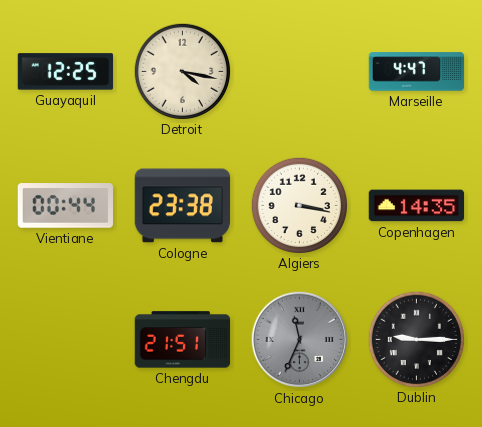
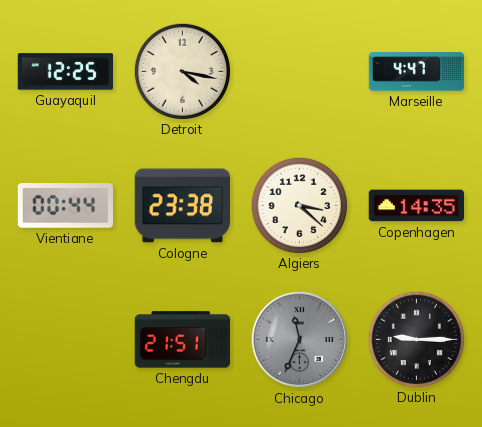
Algiers: 3:17 -> 3:22
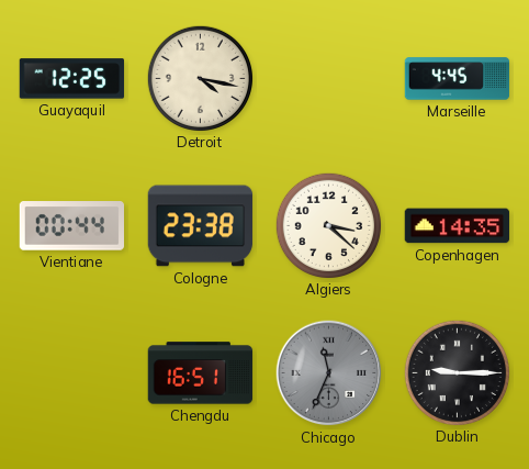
Marseille: 4:47 -> 4:45
Chengdu: 21:51 -> 16:51
